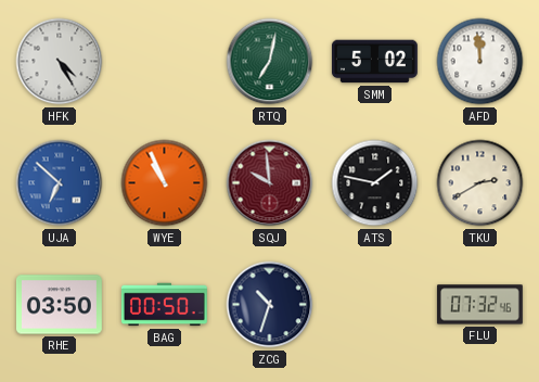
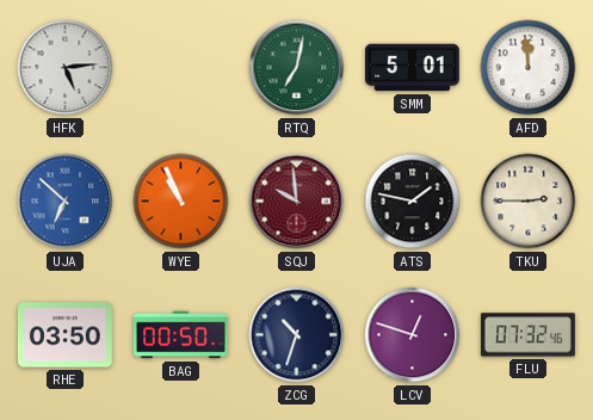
HFK: 4:25 -> 5:14
SMM: 5:02 -> 5:01
TKU: 2:40 -> 2:45
LCV: none -> 12:48
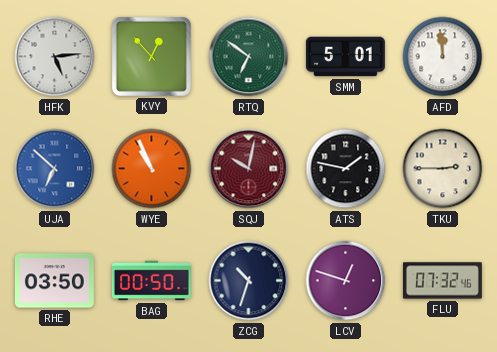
KVY: none -> 12:53
RTQ: 7:02 -> 6:51
SQJ: 9:59 -> 10:02
